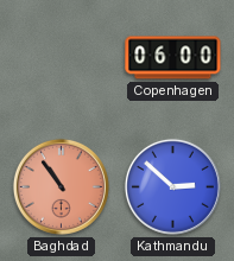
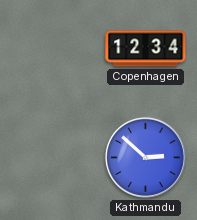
Copenhagen: 06:00 -> 12:34
Baghdad: 10:54 -> none
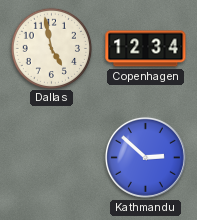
Dallas: none -> 4:58
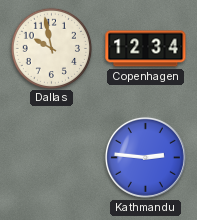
Dallas: 4:58 -> 9:58
Kathmandu: 2:52 -> 2:46
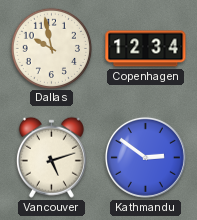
Vancouver: none -> 5:12
Kathmandu: 2:46 -> 2:51
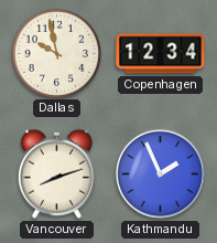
Vancouver: 5:12 -> 8:12
Kathmandu: 2:51 -> 1:56
